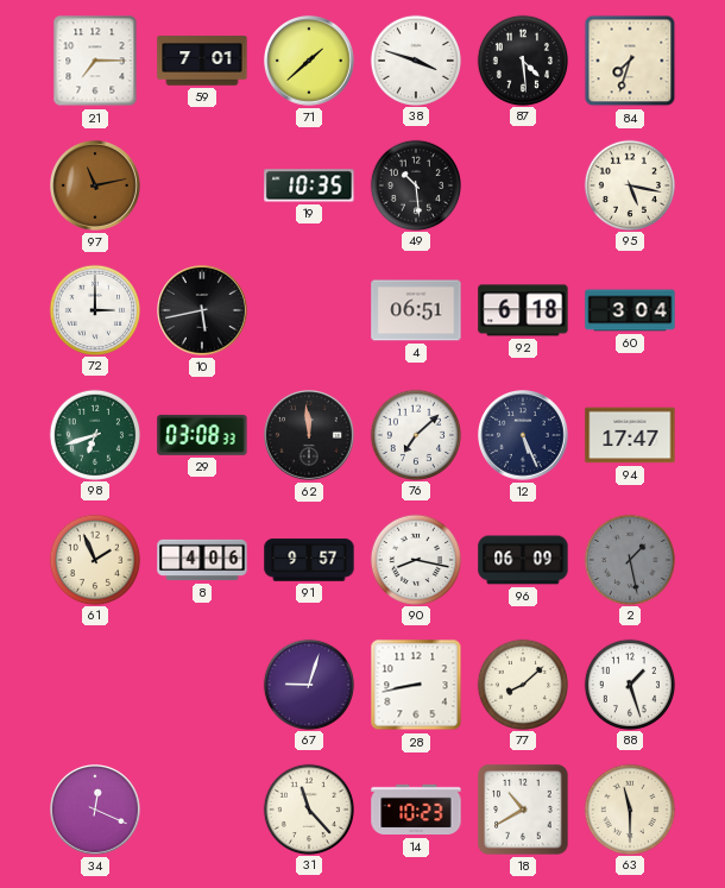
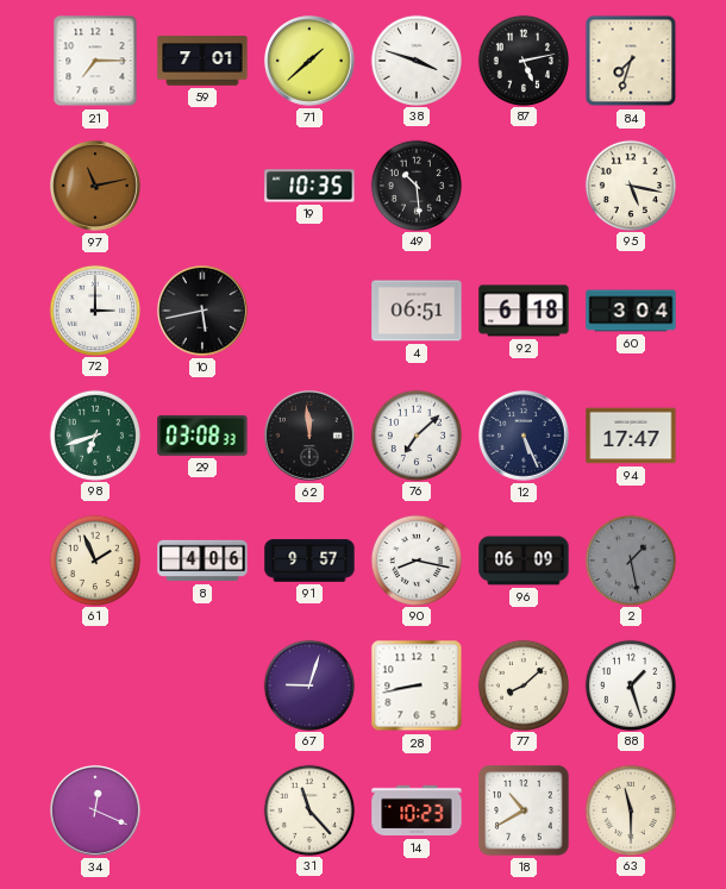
87: 4:29 -> 5:13
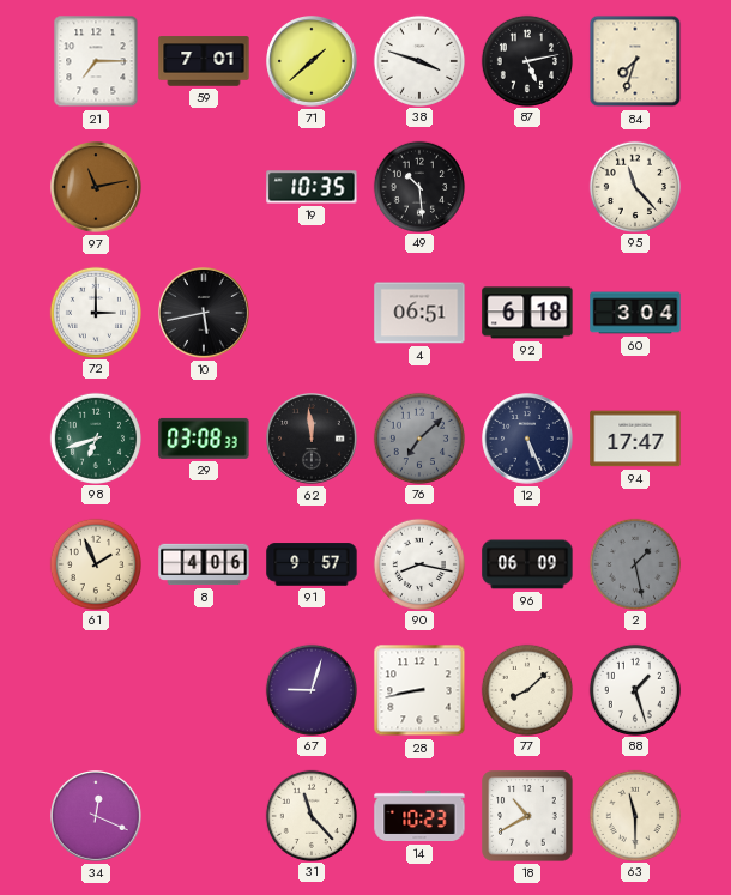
95: 5:17 -> 11:23
76 dial: white -> grey
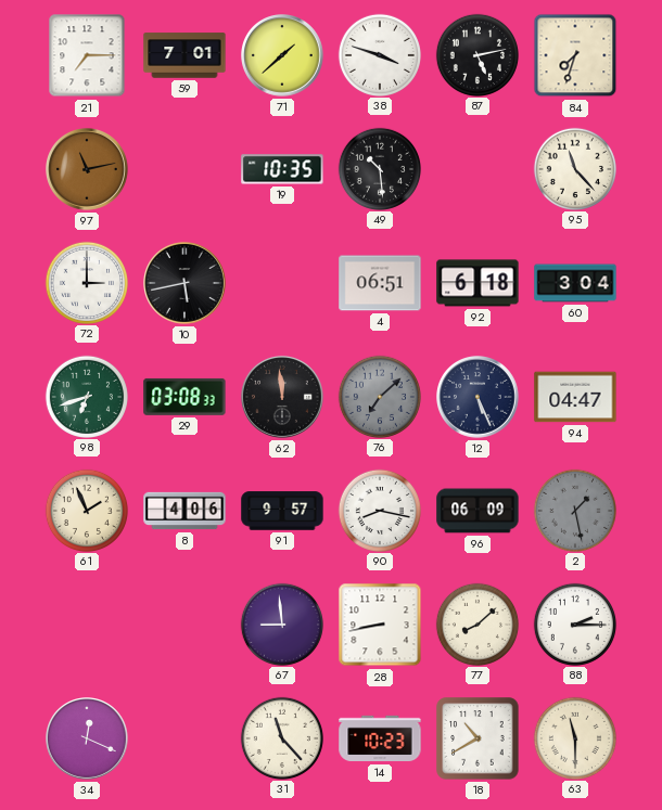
94: 17:47 -> 04:47
67: 9:03 -> 8:59
88: 1:27 -> 2:15
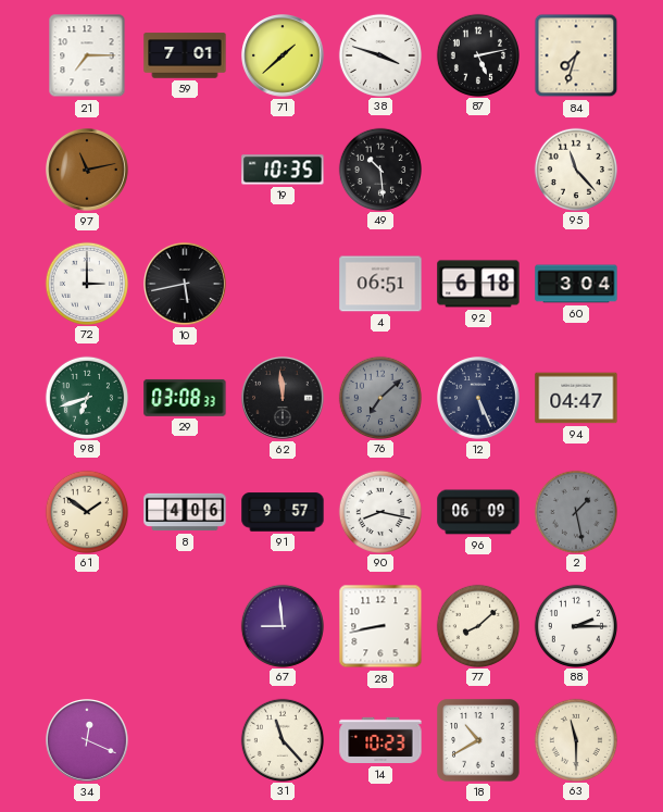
61: 1:56 -> 1:51
